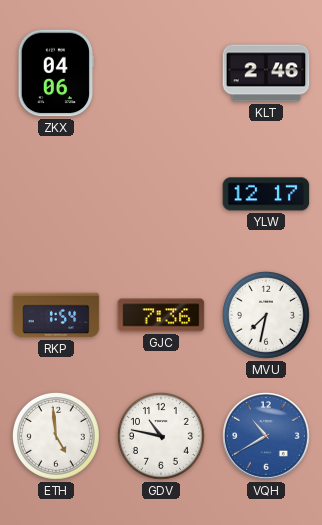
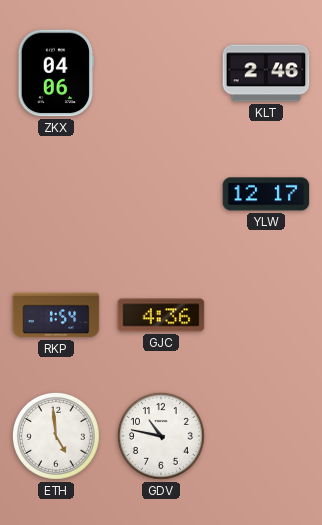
GJC: 7:36 -> 4:36
MVU: 7:32 -> none
VQH: 10:40 -> none
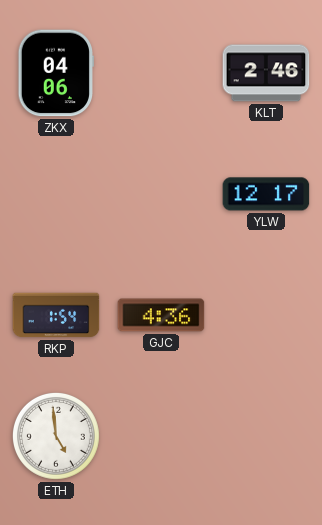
GDV: 10:47 -> none
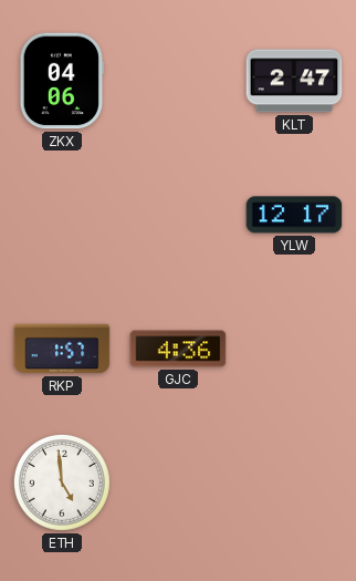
KLT: 2:46 -> 2:47
RKP: 1:54 -> 1:57
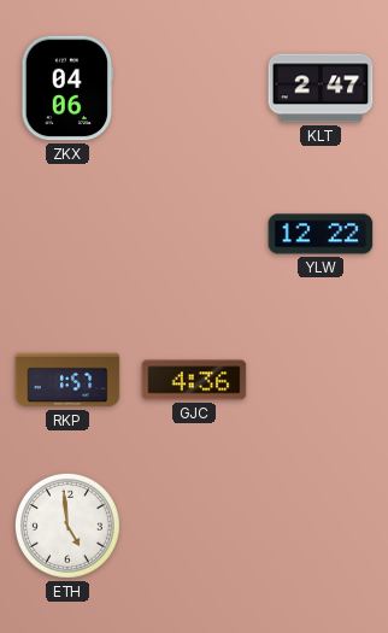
YLW: 12:17 -> 12:22
